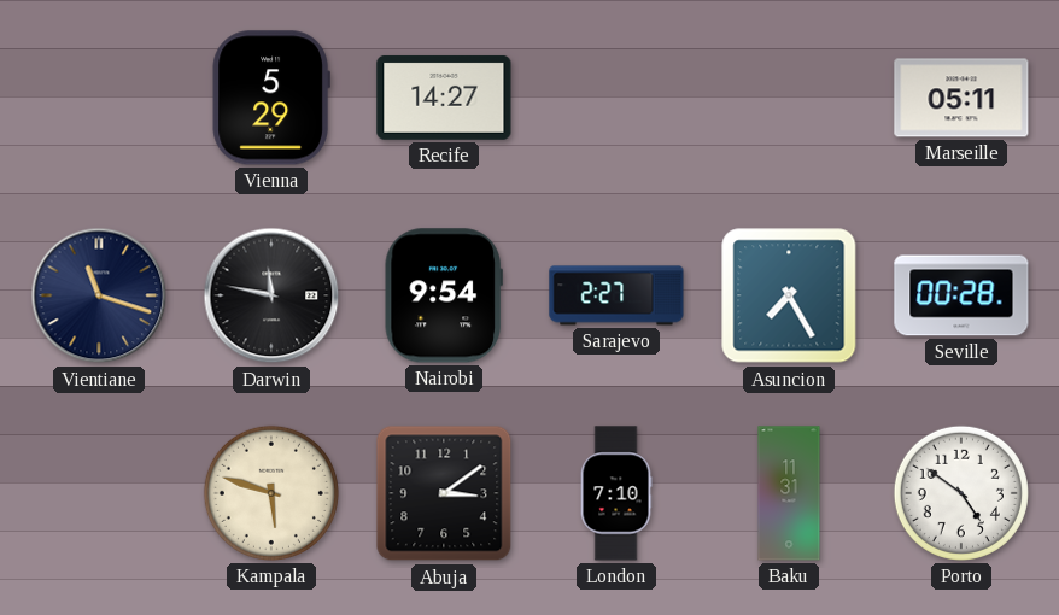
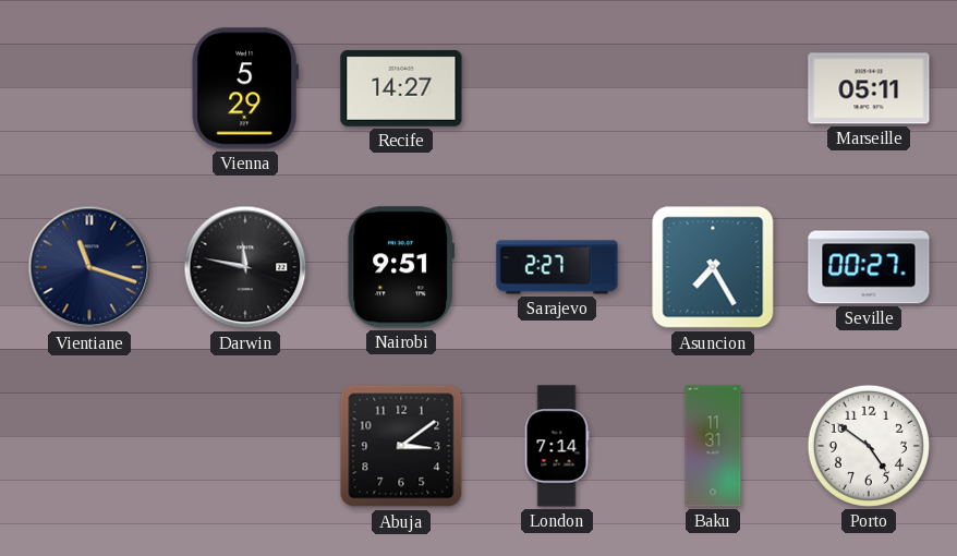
Nairobi: 9:54 -> 9:51
Seville: 00:28 -> 00:27
Kampala: 5:48 -> none
London: 7:10 -> 7:14
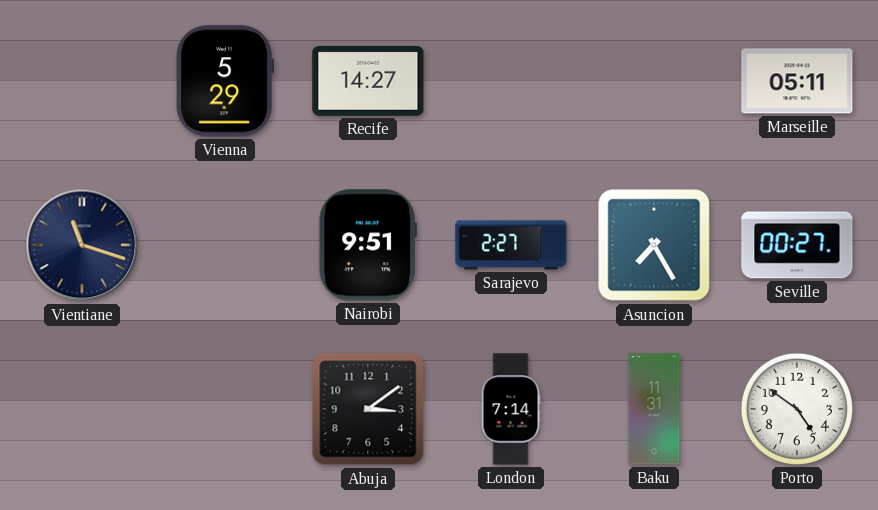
Darwin: 11:47 -> none
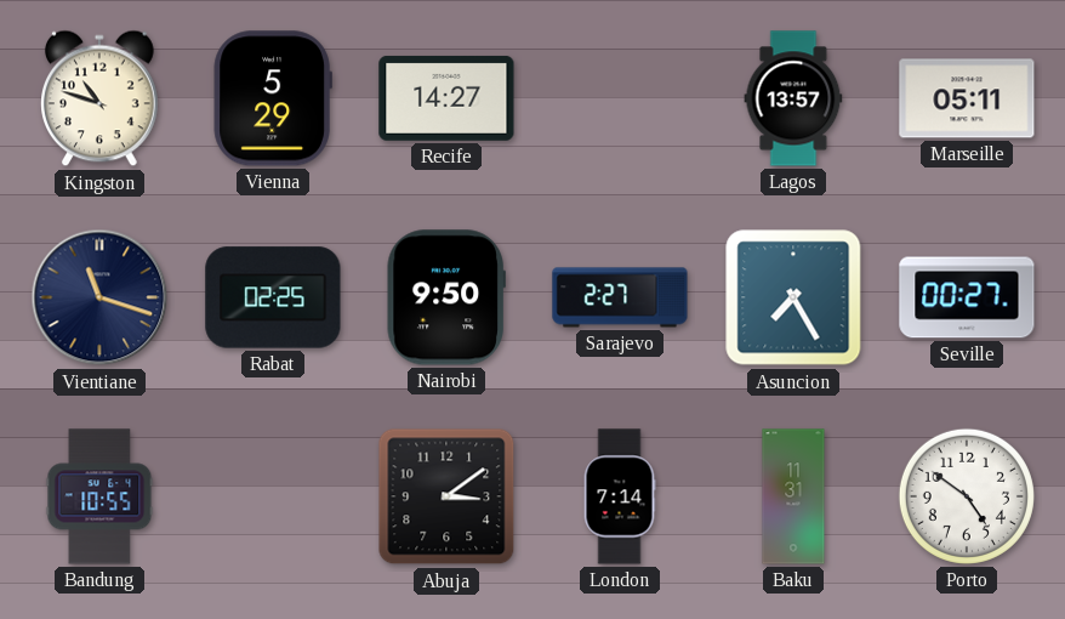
Kingston: none -> 10:48
Lagos: none -> 13:57
Rabat: none -> 02:25
Nairobi: 9:51 -> 9:50
Bandung: none -> 10:55
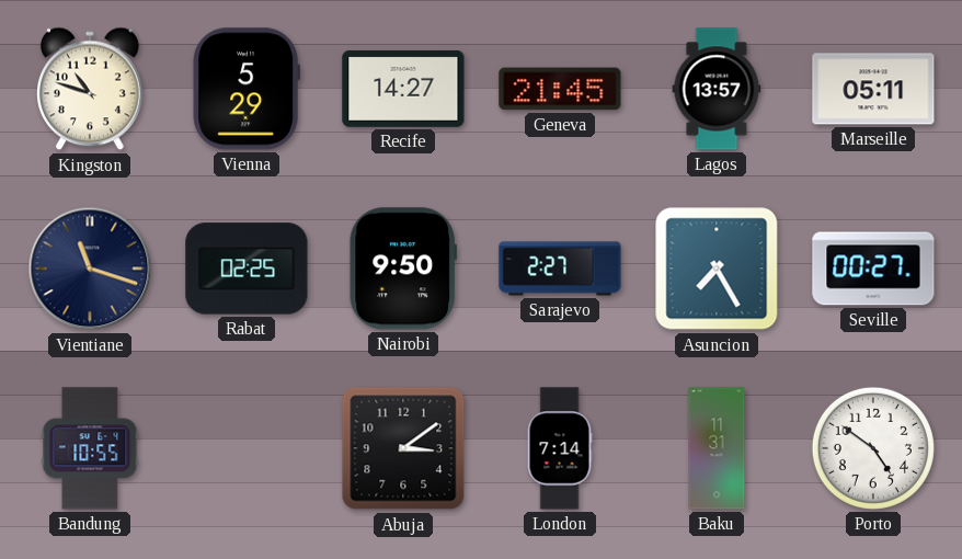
Geneva: none -> 21:45
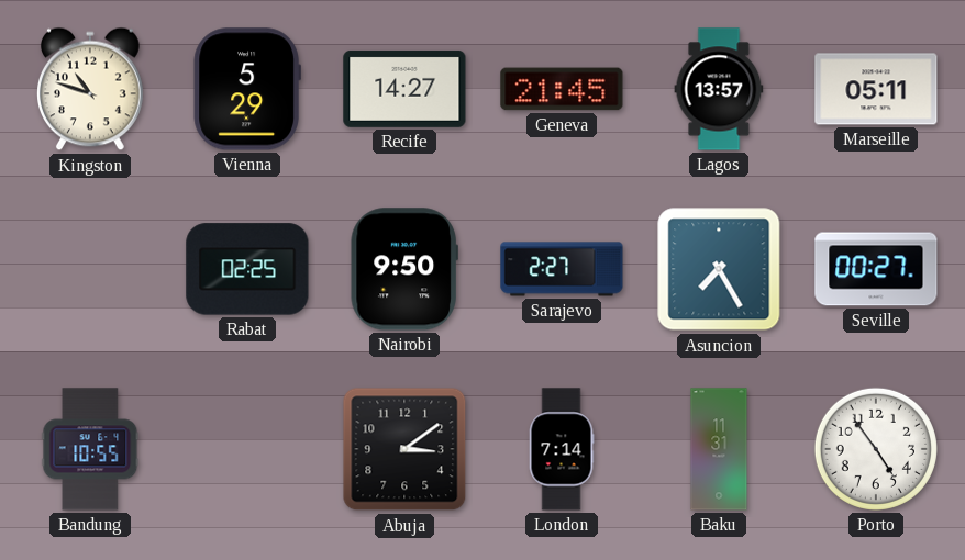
Vientiane: 11:18 -> none
Porto: 4:51 -> 4:54
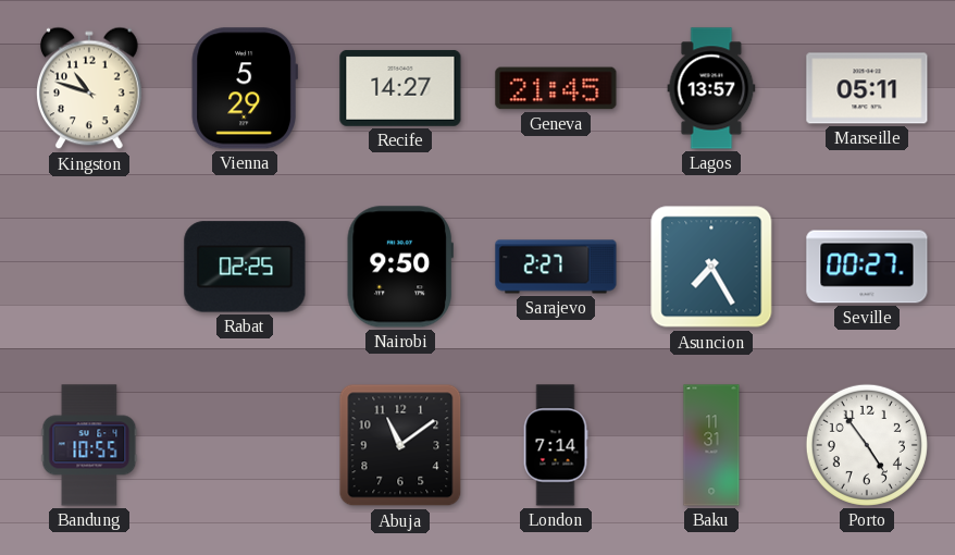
Abuja: 3:09 -> 11:09
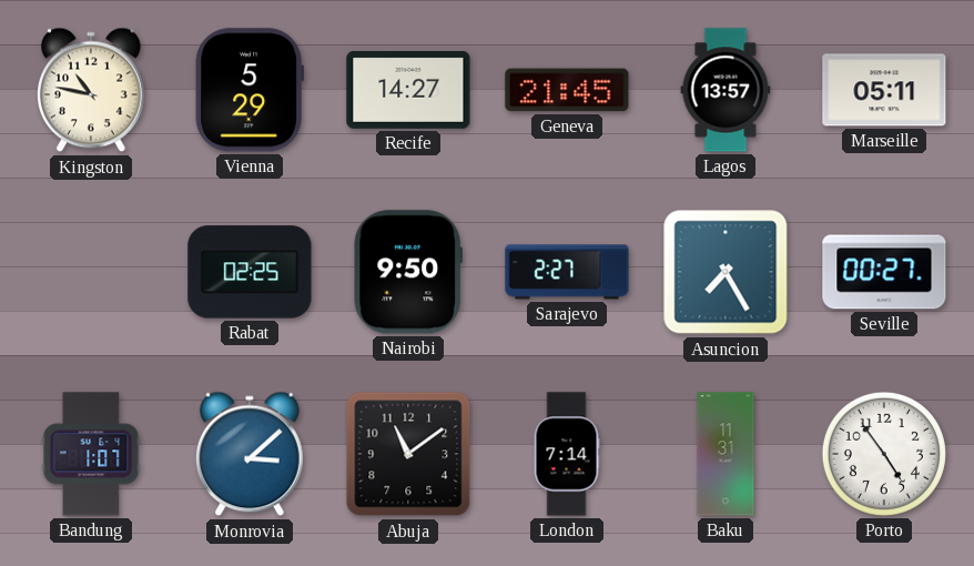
Kingston: 10:48 -> 10:47
Bandung: 10:55 -> 1:07
Monrovia: none -> 3:08
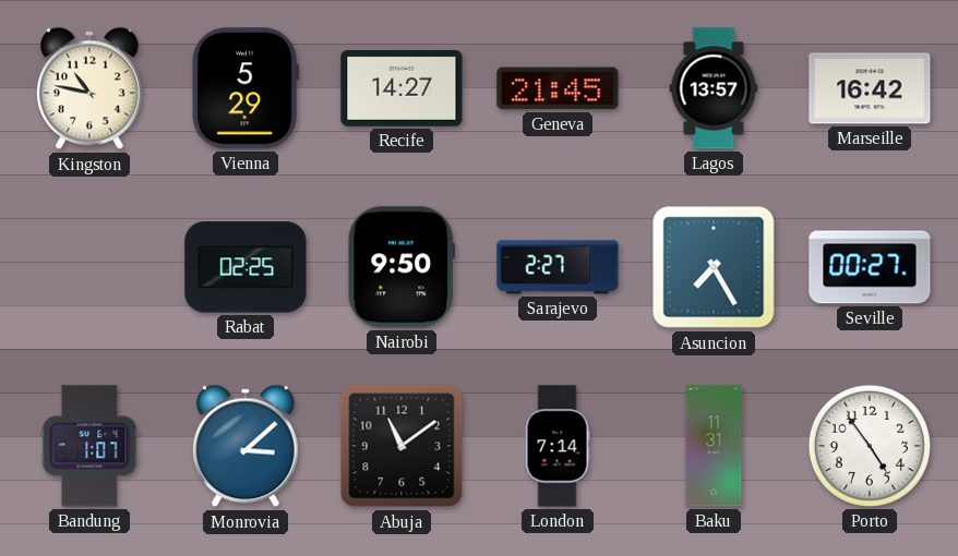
Marseille: 05:11 -> 16:42
